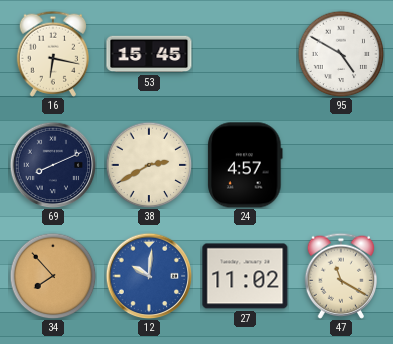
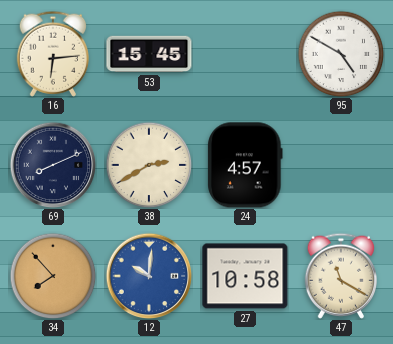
16: 6:17 -> 6:14
27: 11:02 -> 10:58
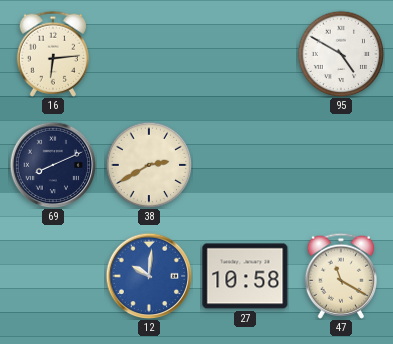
53: 15:45 -> none
24: 4:57 -> none
34: 7:53 -> none
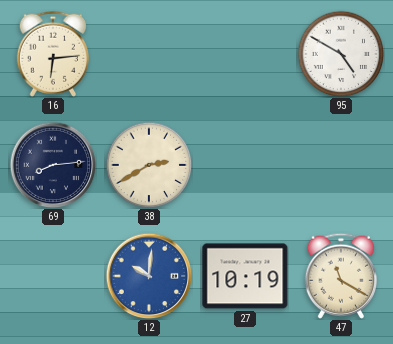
69: 8:11 -> 8:14
27: 10:58 -> 10:19
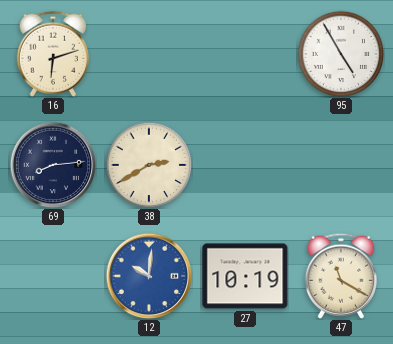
16: 6:14 -> 6:12
95: 4:50 -> 4:55
